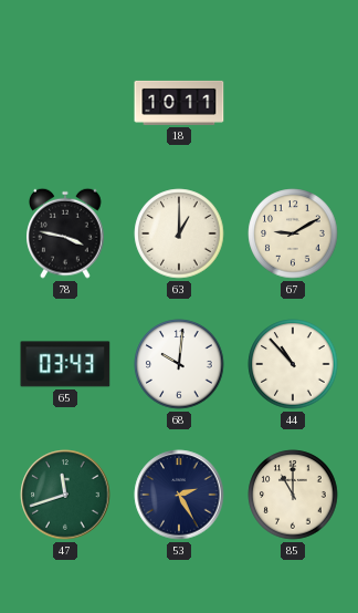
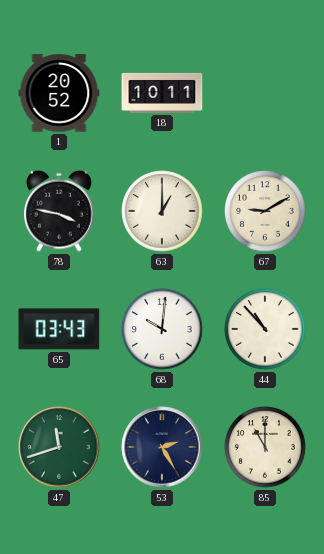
1: none -> 20:52
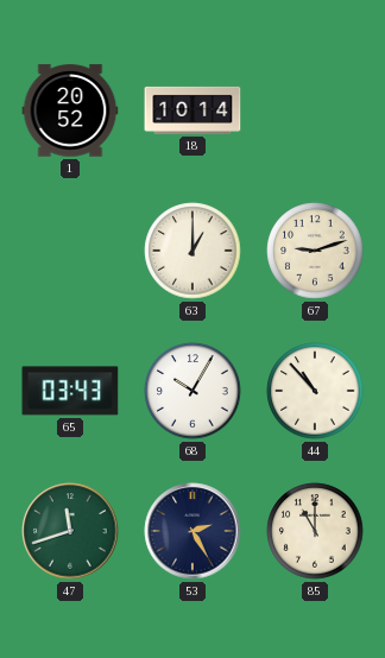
18: 10:11 -> 10:14
78: 3:47 -> none
67: 9:10 -> 9:12
68: 10:01 -> 10:05
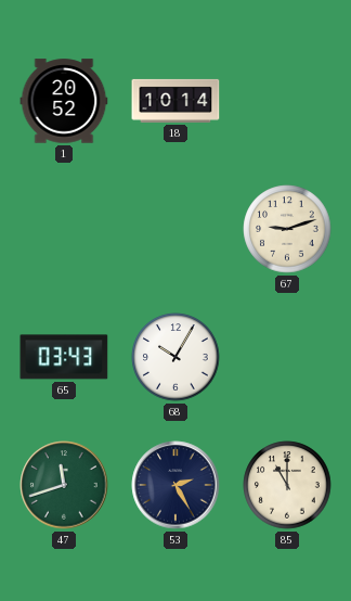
63: 1:00 -> none
44: 10:53 -> none
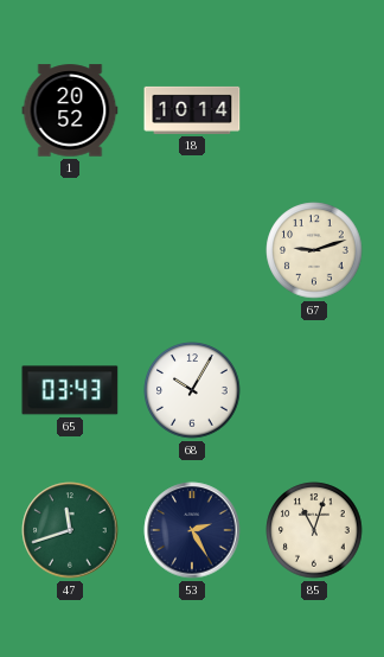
85: 11:00 -> 11:03
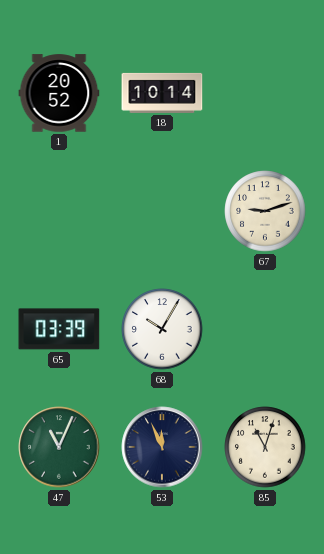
65: 03:43 -> 03:39
47: 11:42 -> 11:04
53: 2:25 -> 11:56
